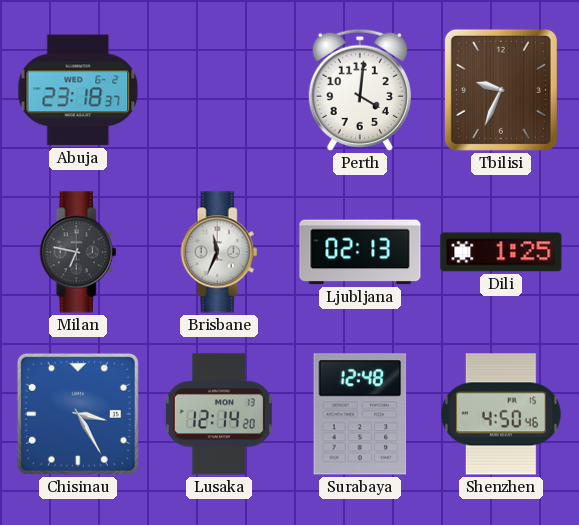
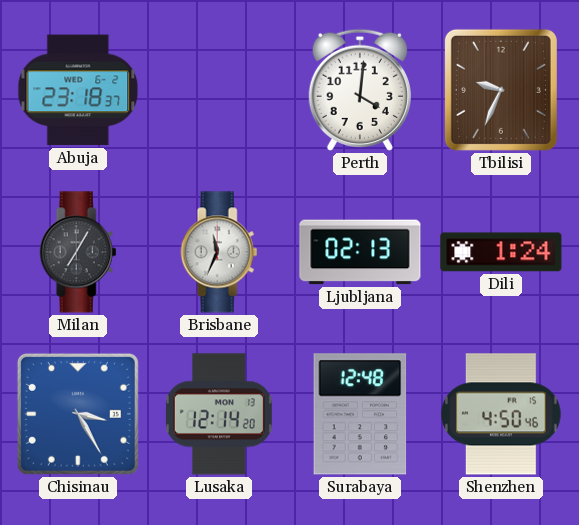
Milan: 6:47 -> 7:05
Dili: 1:25 -> 1:24
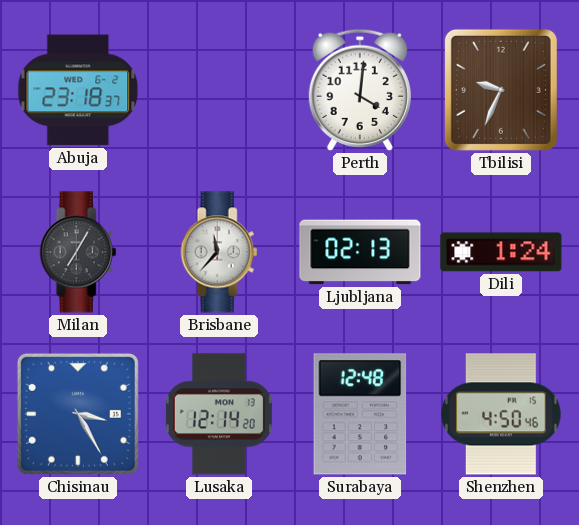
Brisbane: 11:34 -> 11:37
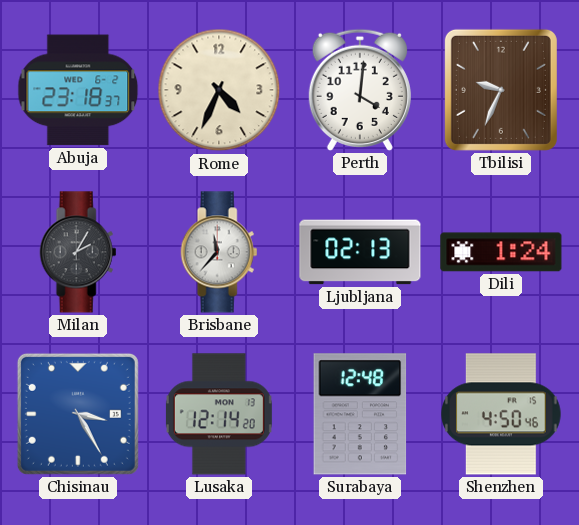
Rome: none -> 4:34
Milan: 7:05 -> 2:05
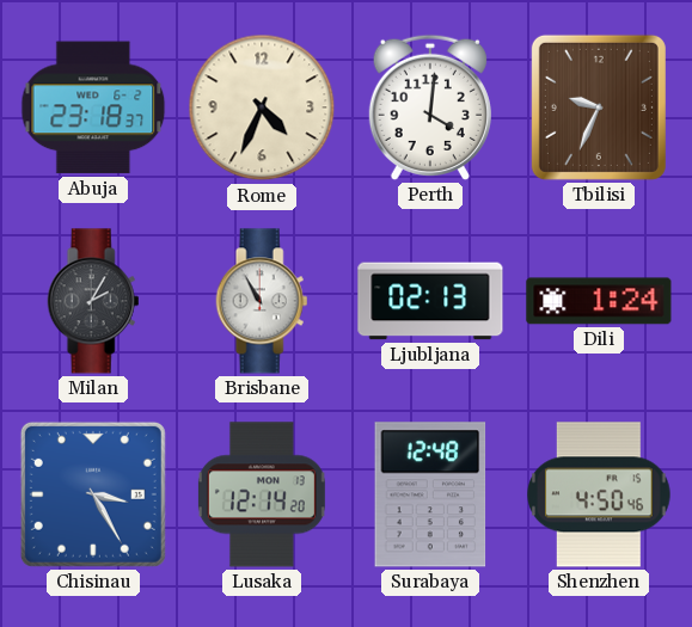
Brisbane: 11:37 -> 10:55
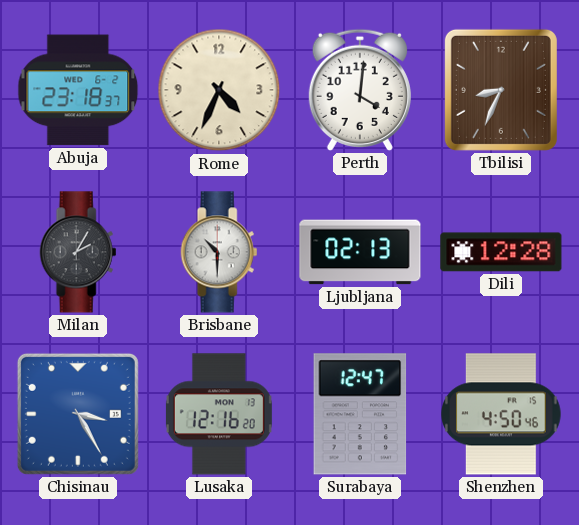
Tbilisi: 9:34 -> 8:34
Brisbane: 10:55 -> 10:30
Dili: 1:24 -> 12:28
Lusaka: 12:14 -> 12:16
Surabaya: 12:48 -> 12:47
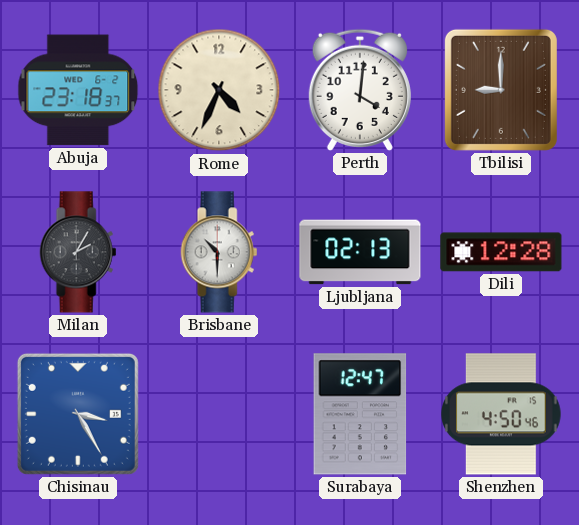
Tbilisi: 8:34 -> 9:00
Lusaka: 12:16 -> none
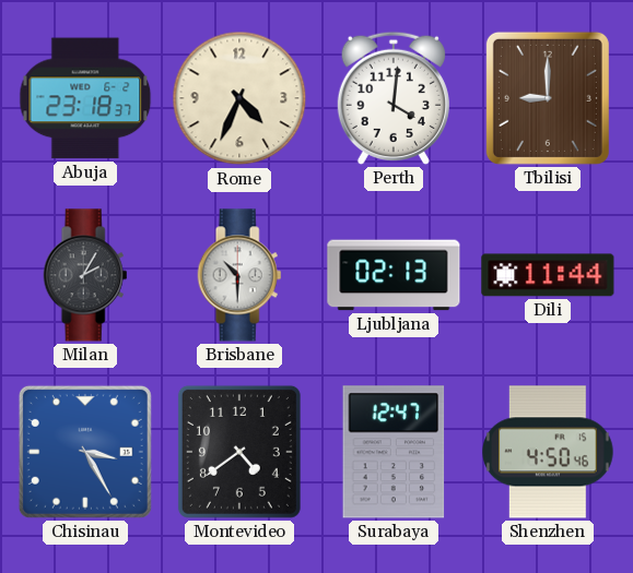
Dili: 12:28 -> 11:44
Montevideo: none -> 4:39
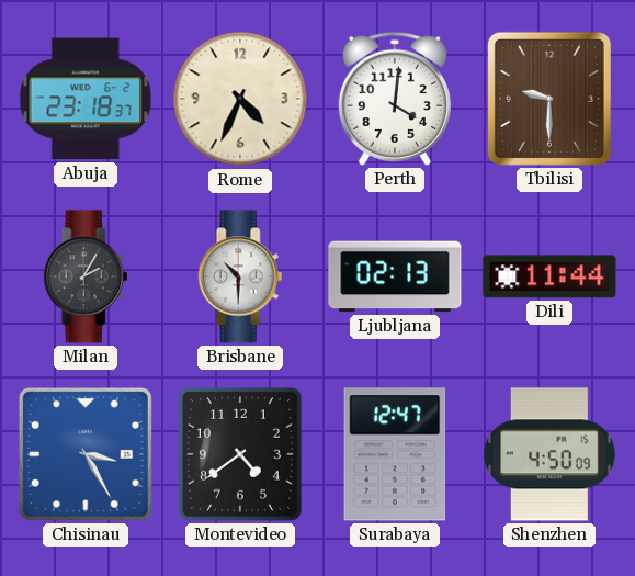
Tbilisi: 9:00 -> 9:30
Shenzhen: 4:50:46 -> 4:50:09
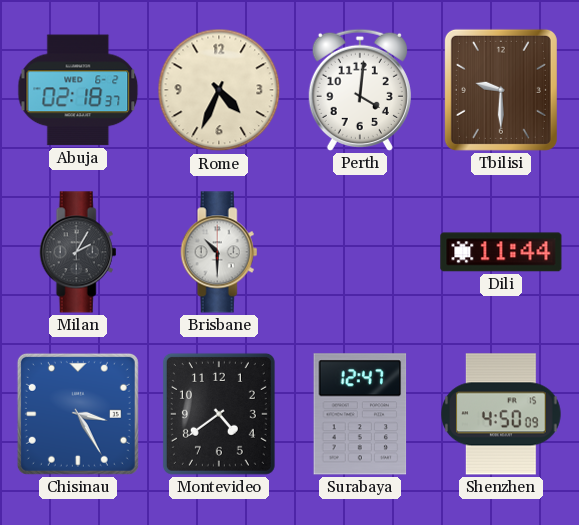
Abuja: 23:18 -> 02:18
Ljubljana: 02:13 -> none
